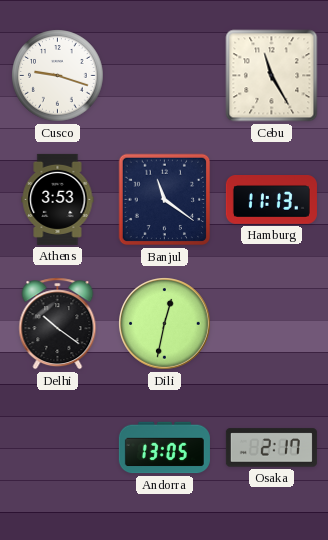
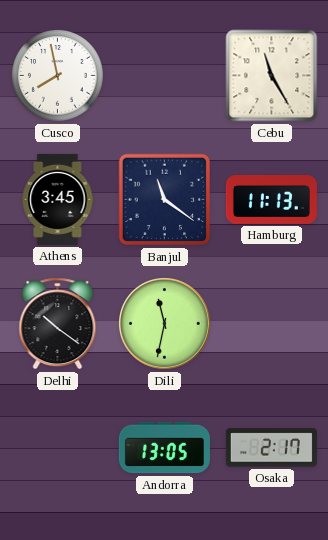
Cusco: 9:18 -> 7:58
Athens: 3:53 -> 3:45
Dili: 12:32 -> 11:32
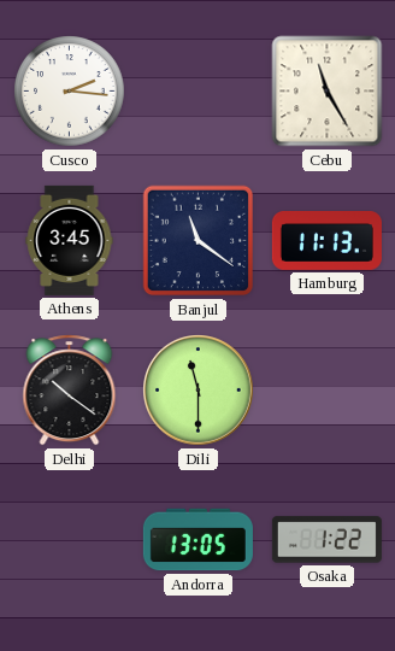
Cusco: 7:58 -> 2:16
Dili: 11:32 -> 11:30
Osaka: 2:17 -> 1:22
